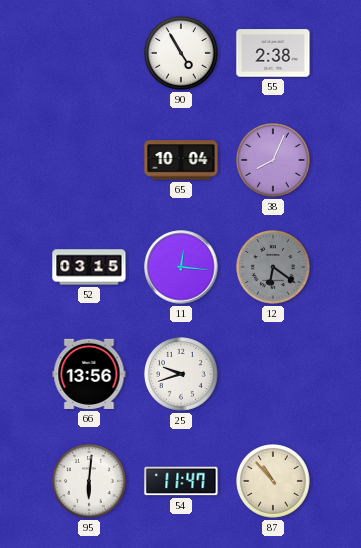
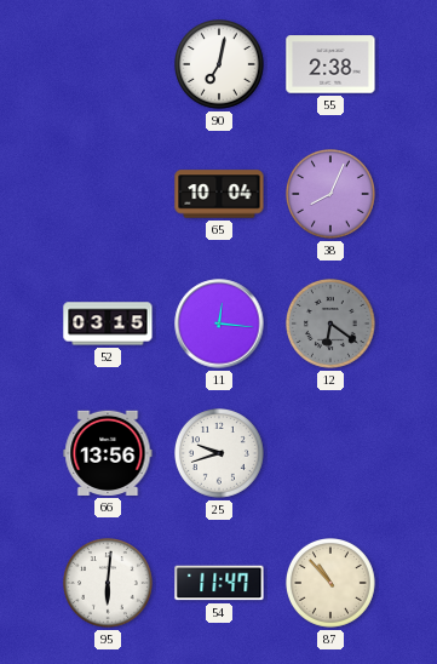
90: 4:55 -> 7:02
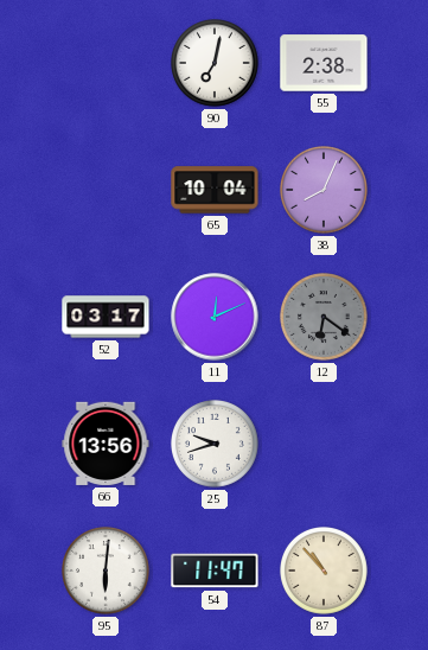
52: 03:15 -> 03:17
11: 12:16 -> 12:11
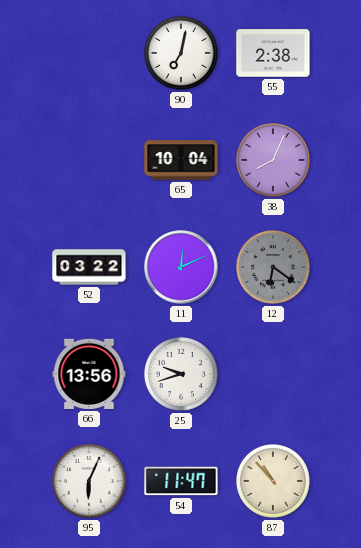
52: 03:17 -> 03:22
95: 6:01 -> 6:04
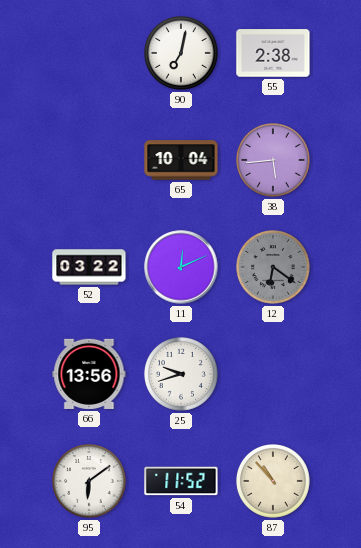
38: 8:04 -> 5:44
95: 6:04 -> 6:09
54: 11:47 -> 11:52
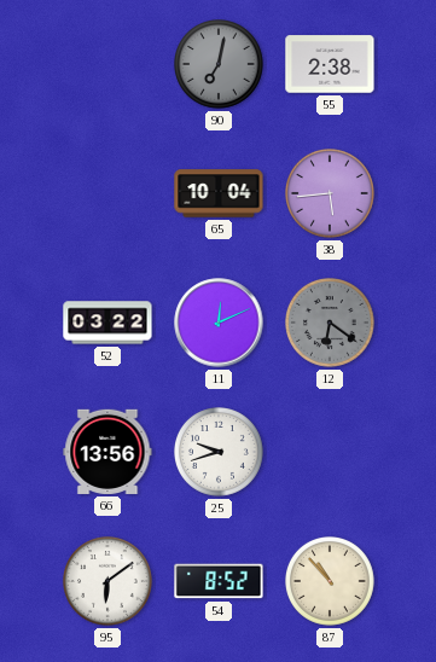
90 dial: white -> grey
54: 11:52 -> 8:52
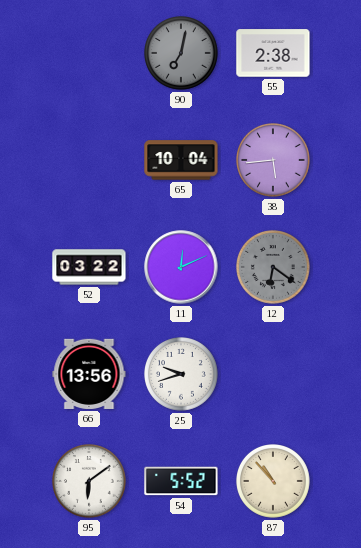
54: 8:52 -> 5:52
